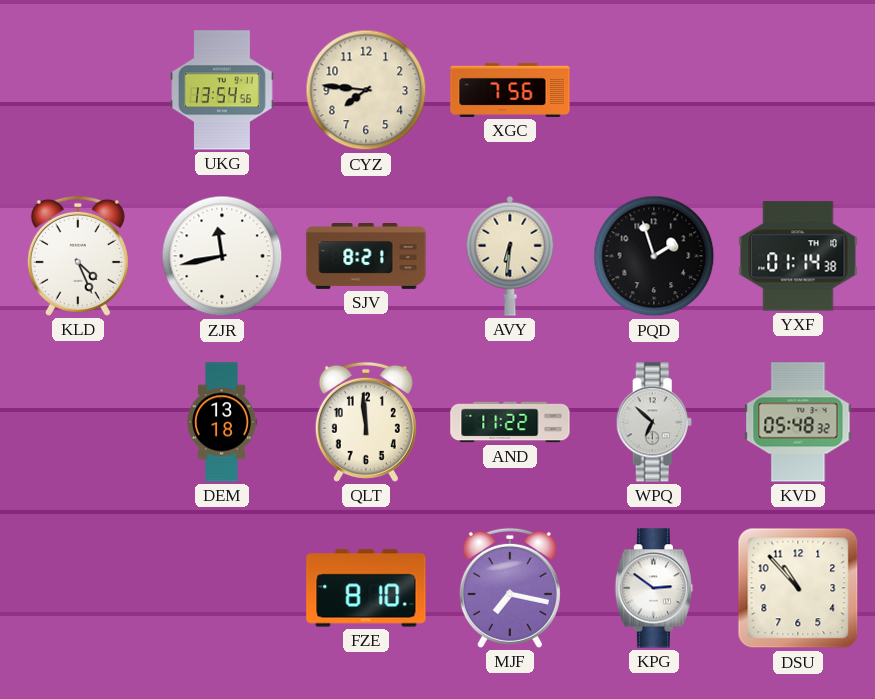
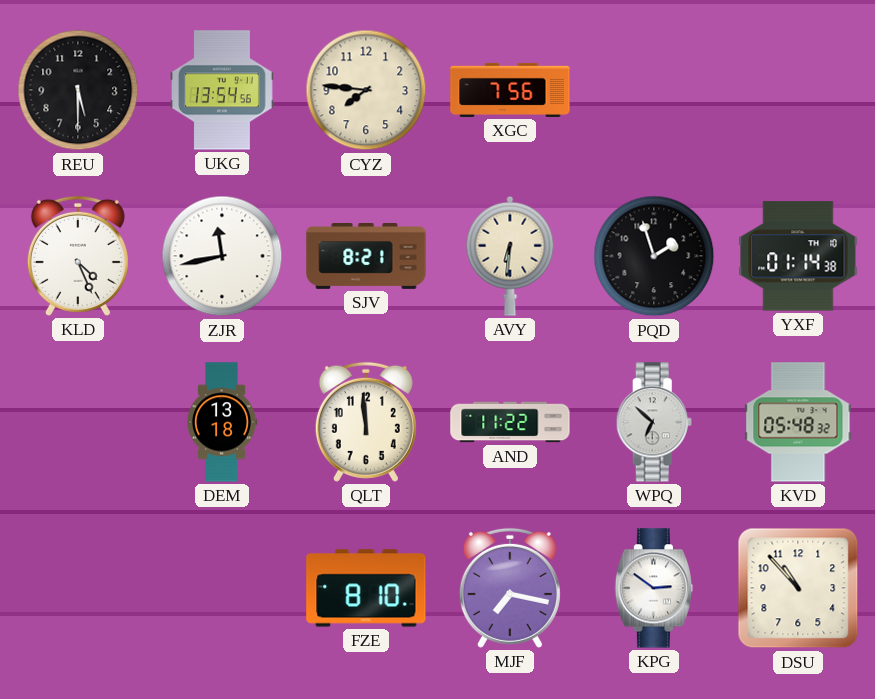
REU: none -> 5:30
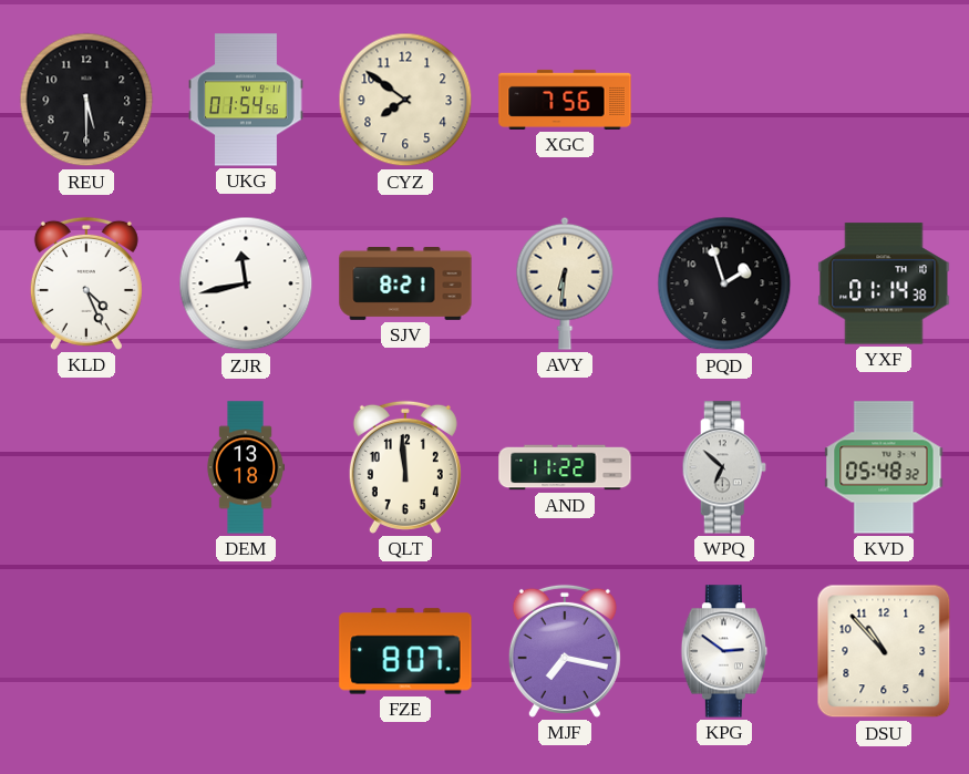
UKG: 13:54 -> 01:54
CYZ: 7:46 -> 7:51
FZE: 8:10 -> 8:07
